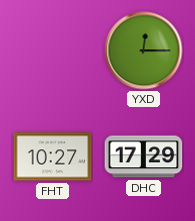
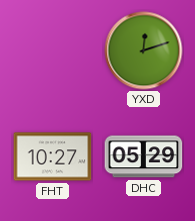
YXD: 12:15 -> 12:12
DHC: 17:29 -> 05:29
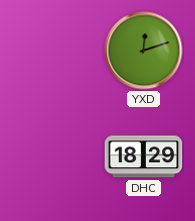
FHT: 10:27 -> none
DHC: 05:29 -> 18:29
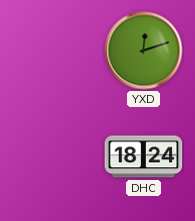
DHC: 18:29 -> 18:24
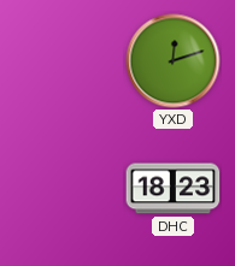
DHC: 18:24 -> 18:23
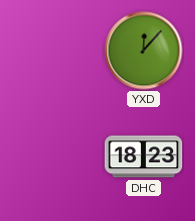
YXD: 12:12 -> 12:07
